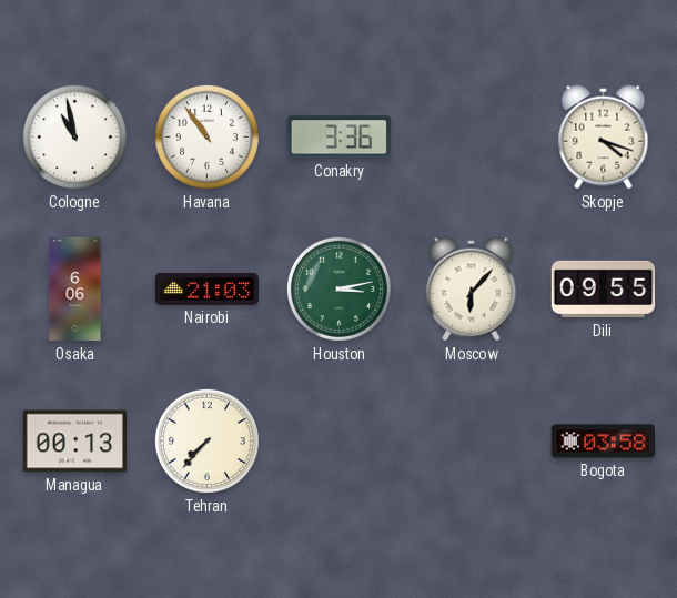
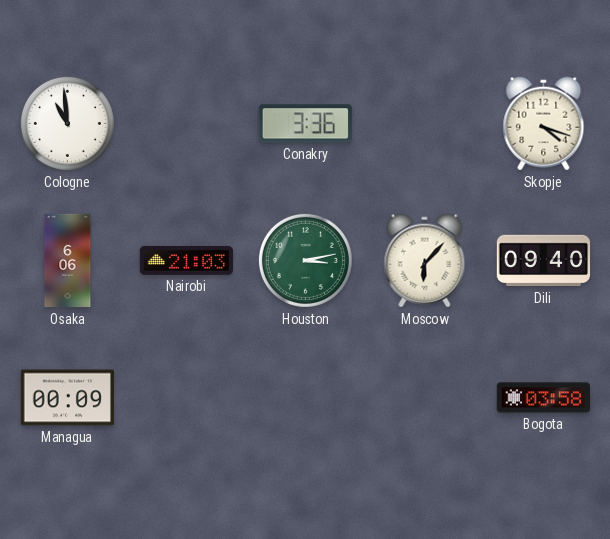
Cologne: 10:58 -> 10:59
Havana: 10:54 -> none
Dili: 09:55 -> 09:40
Managua: 00:13 -> 00:09
Tehran: 7:37 -> none
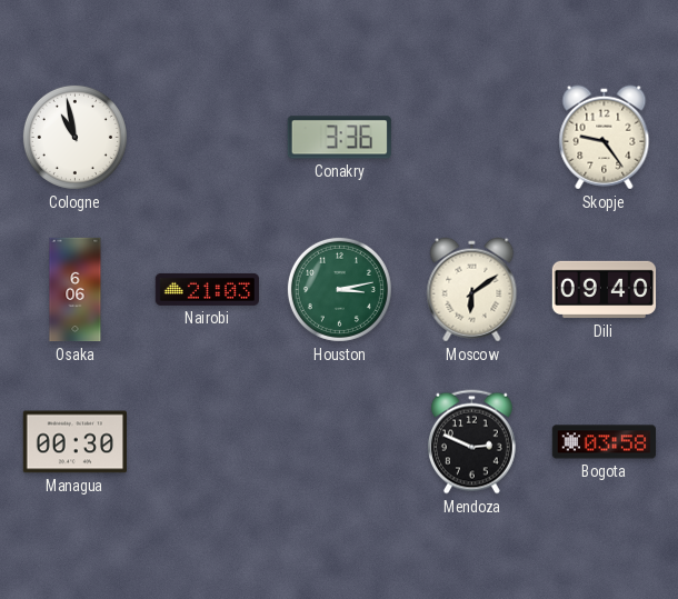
Cologne: 10:59 -> 10:58
Skopje: 4:18 -> 9:24
Moscow: 6:07 -> 6:09
Managua: 00:09 -> 00:30
Mendoza: none -> 2:49
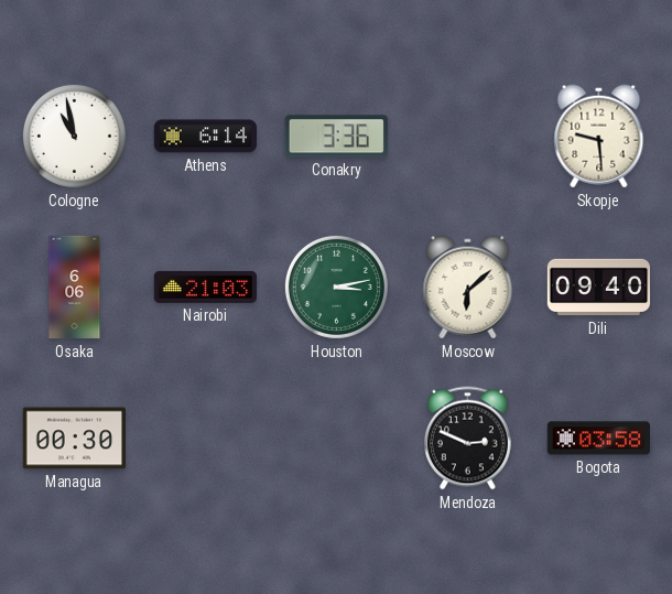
Athens: none -> 6:14
Skopje: 9:24 -> 9:29
Moscow: 6:09 -> 6:08
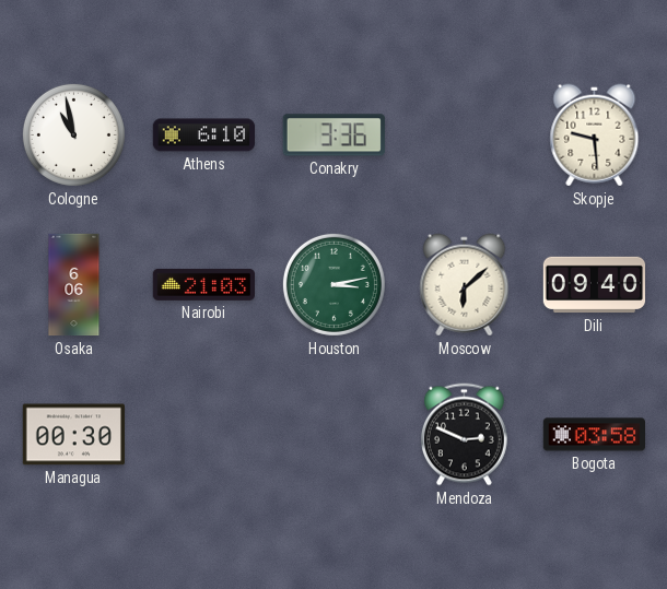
Athens: 6:14 -> 6:10
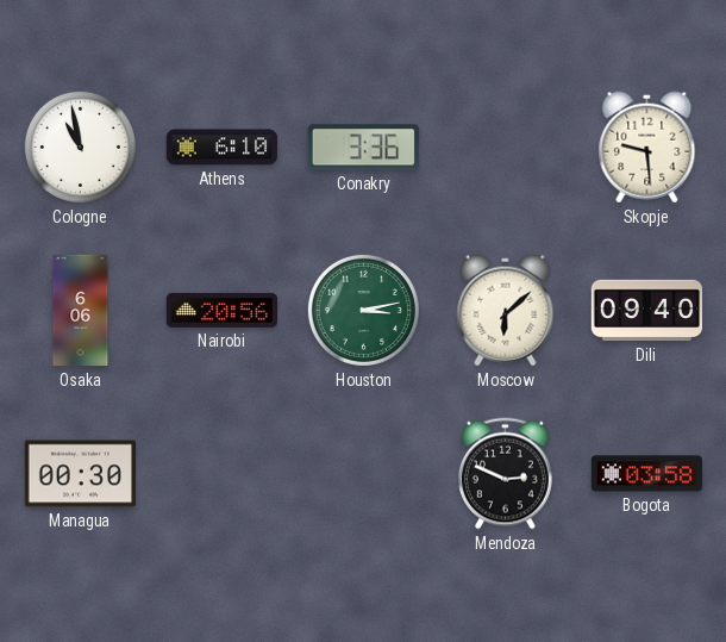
Nairobi: 21:03 -> 20:56
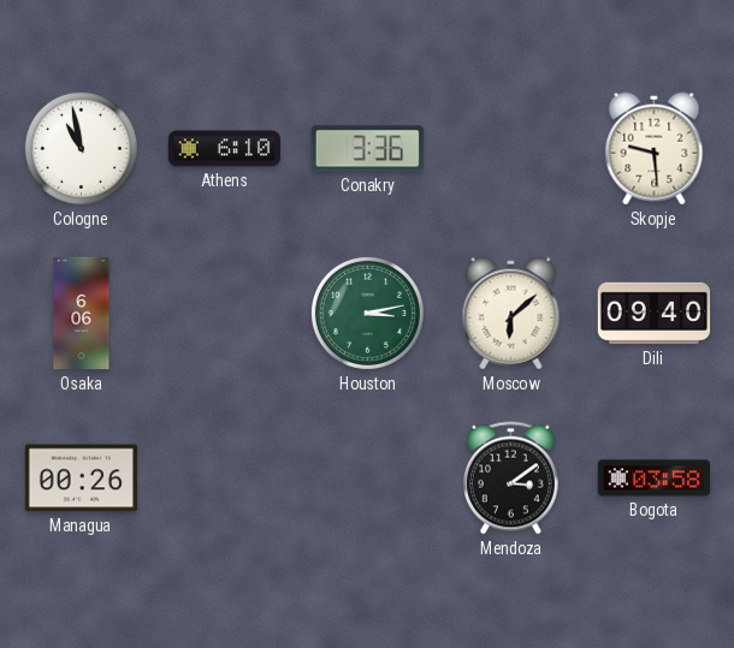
Nairobi: 20:56 -> none
Managua: 00:30 -> 00:26
Mendoza: 2:49 -> 3:09
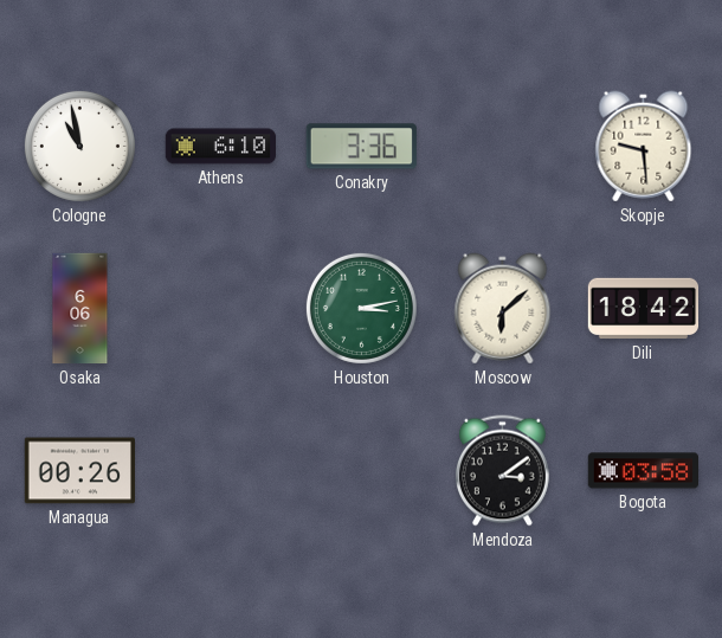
Dili: 09:40 -> 18:42
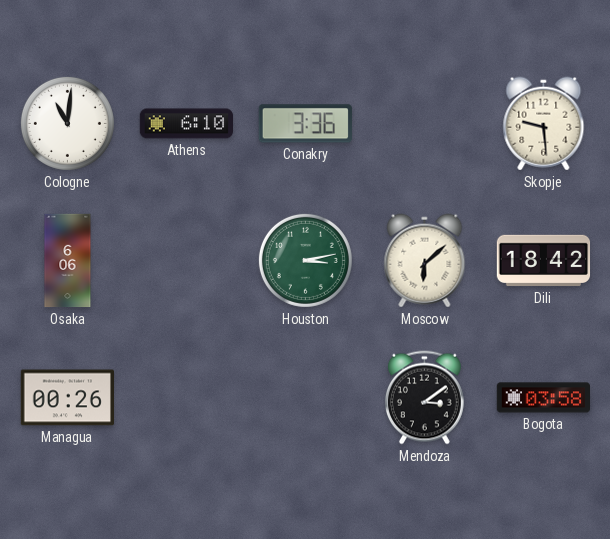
Cologne: 10:58 -> 11:01
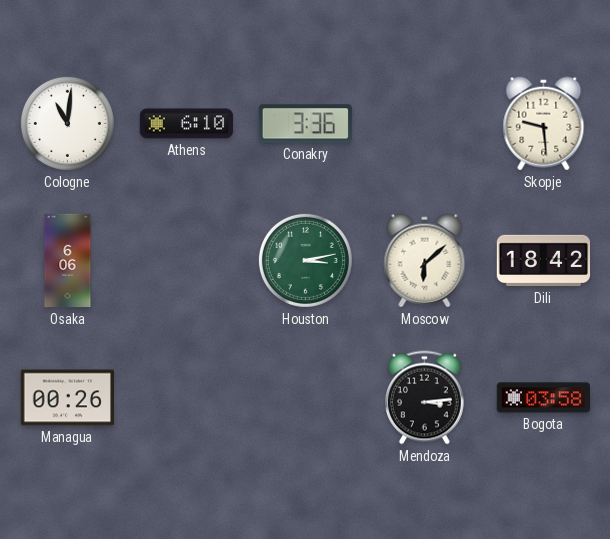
Mendoza: 3:09 -> 3:14
